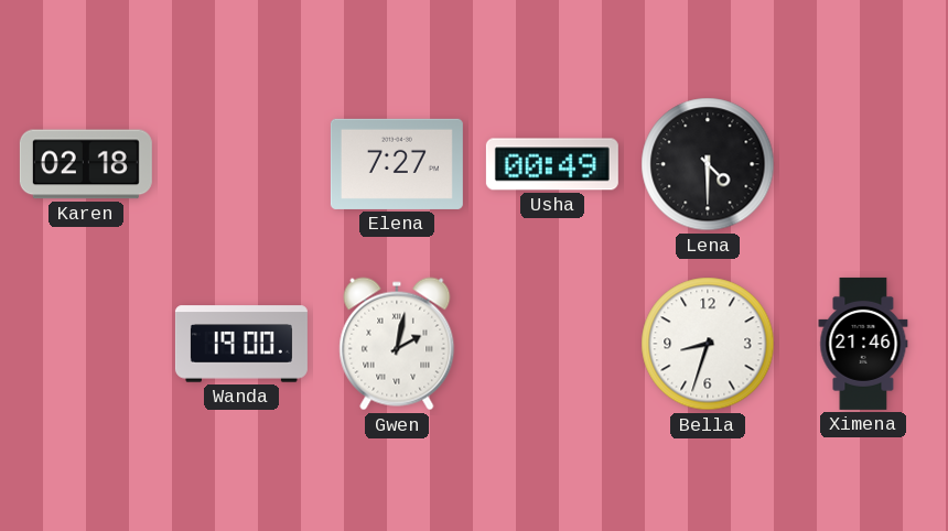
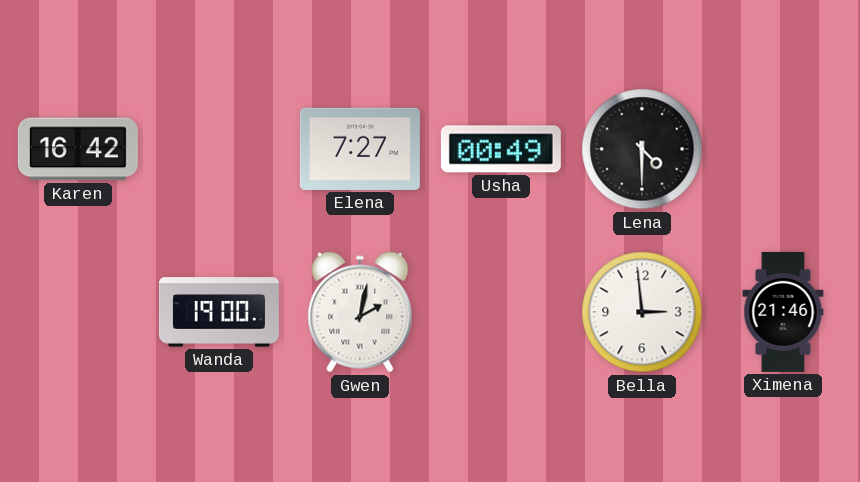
Karen: 02:18 -> 16:42
Bella: 8:33 -> 2:59
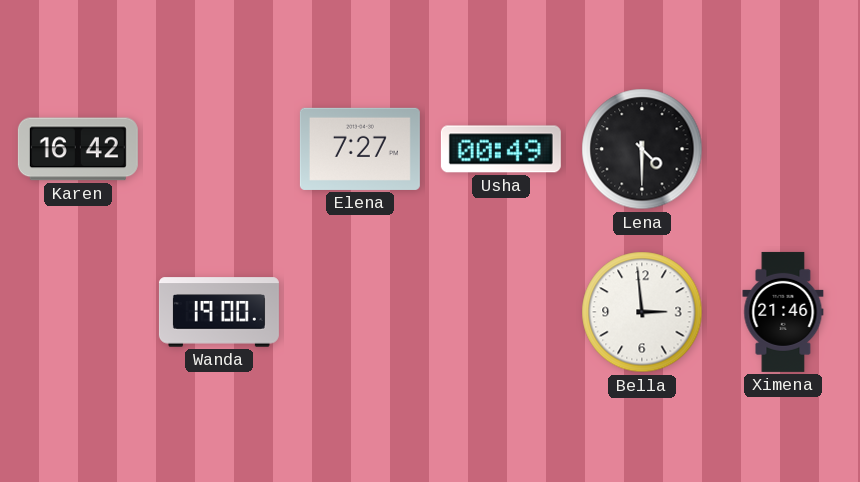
Gwen: 2:02 -> none
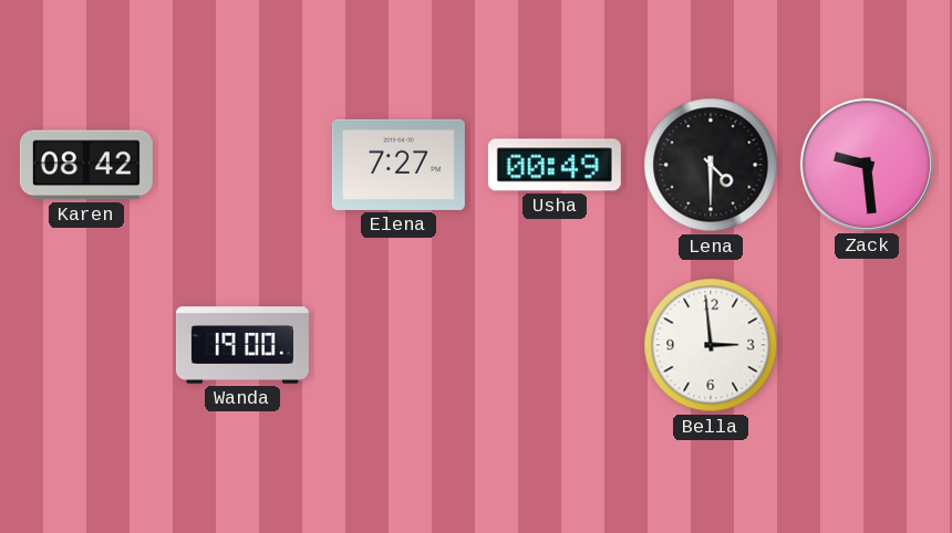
Karen: 16:42 -> 08:42
Zack: none -> 9:29
Ximena: 21:46 -> none
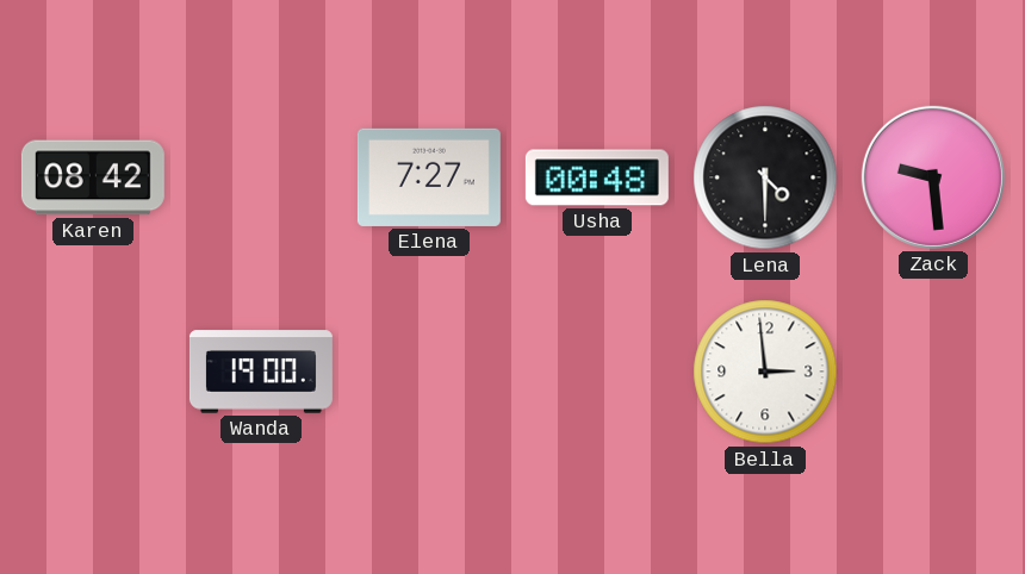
Usha: 00:49 -> 00:48
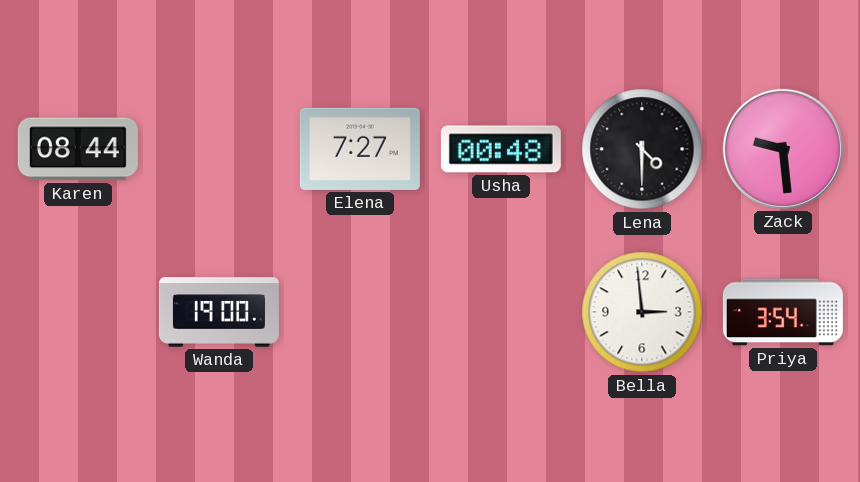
Karen: 08:42 -> 08:44
Priya: none -> 3:54
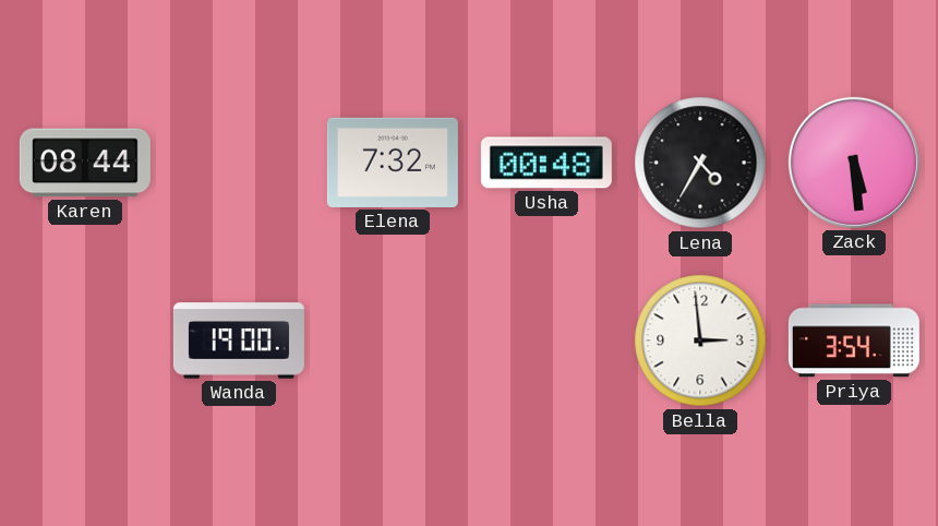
Elena: 7:27 -> 7:32
Lena: 4:30 -> 4:35
Zack: 9:29 -> 5:29
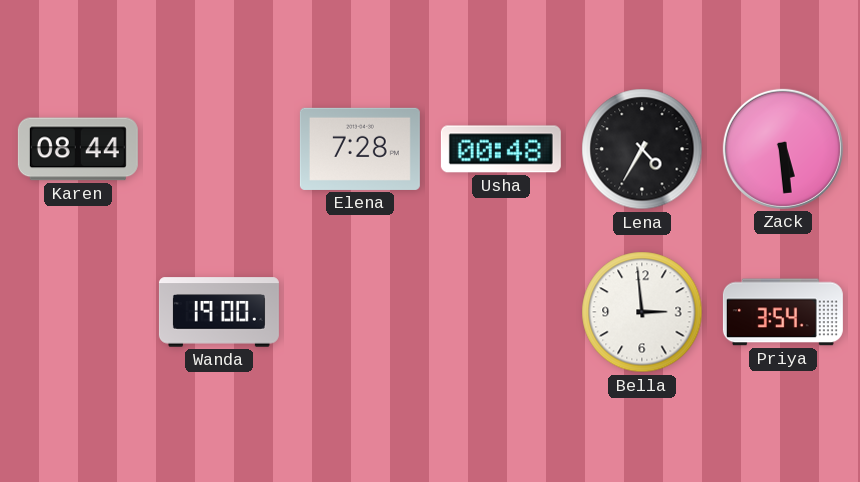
Elena: 7:32 -> 7:28
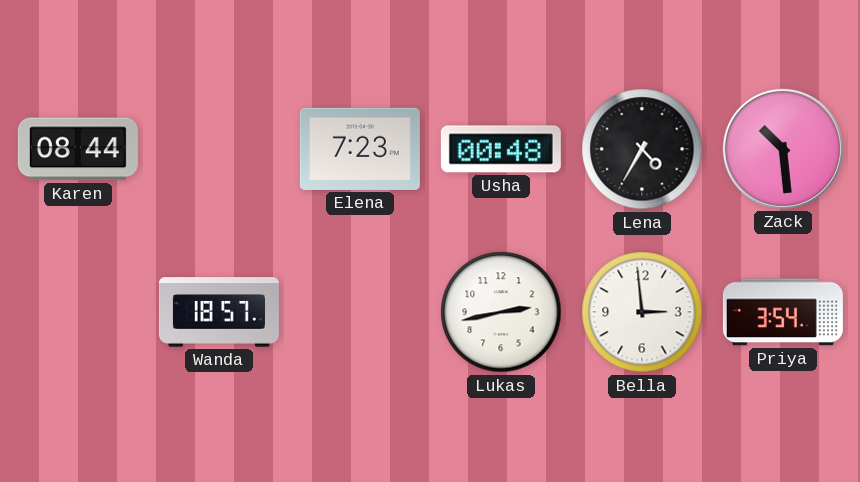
Elena: 7:28 -> 7:23
Zack: 5:29 -> 10:29
Wanda: 19:00 -> 18:57
Lukas: none -> 2:43
